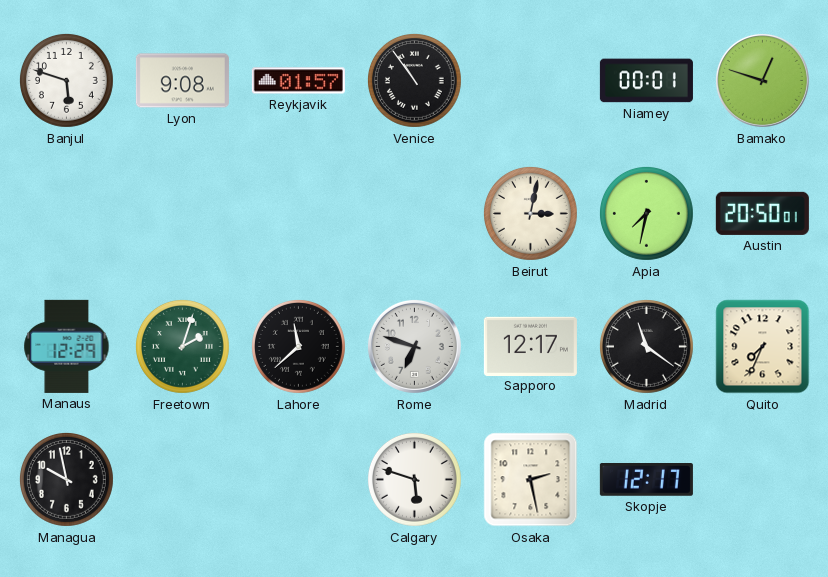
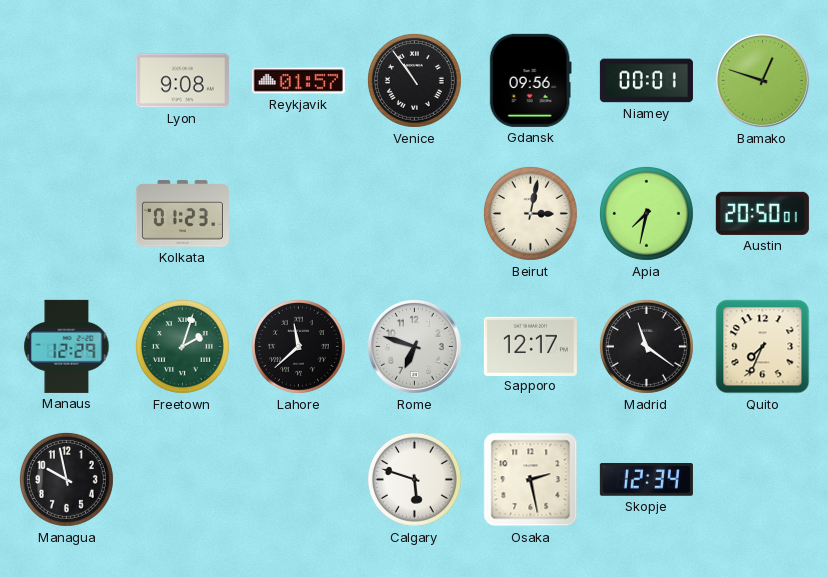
Banjul: 5:48 -> none
Gdansk: none -> 09:56
Kolkata: none -> 01:23
Skopje: 12:17 -> 12:34
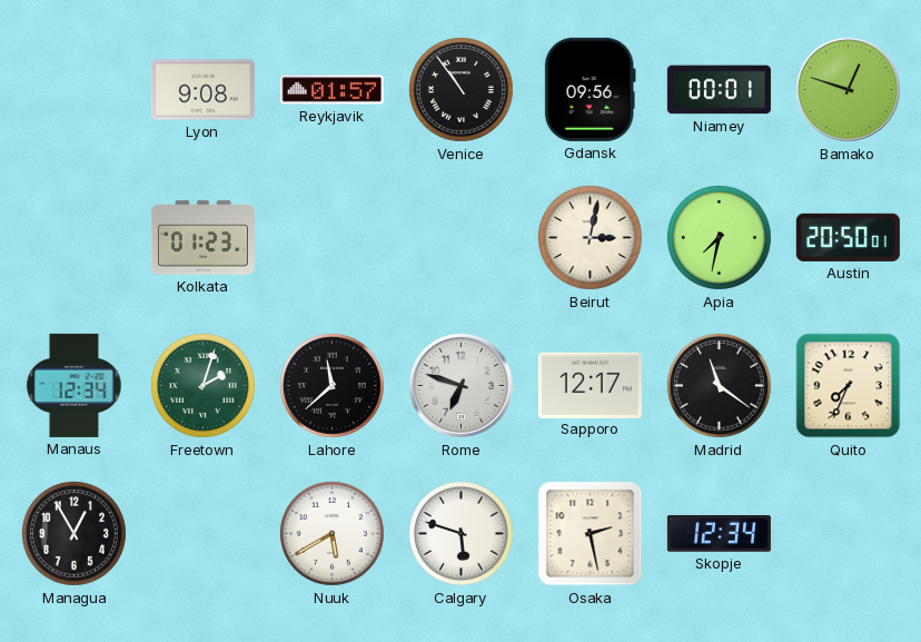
Manaus: 12:29 -> 12:34
Managua: 9:58 -> 12:55
Nuuk: none -> 5:40
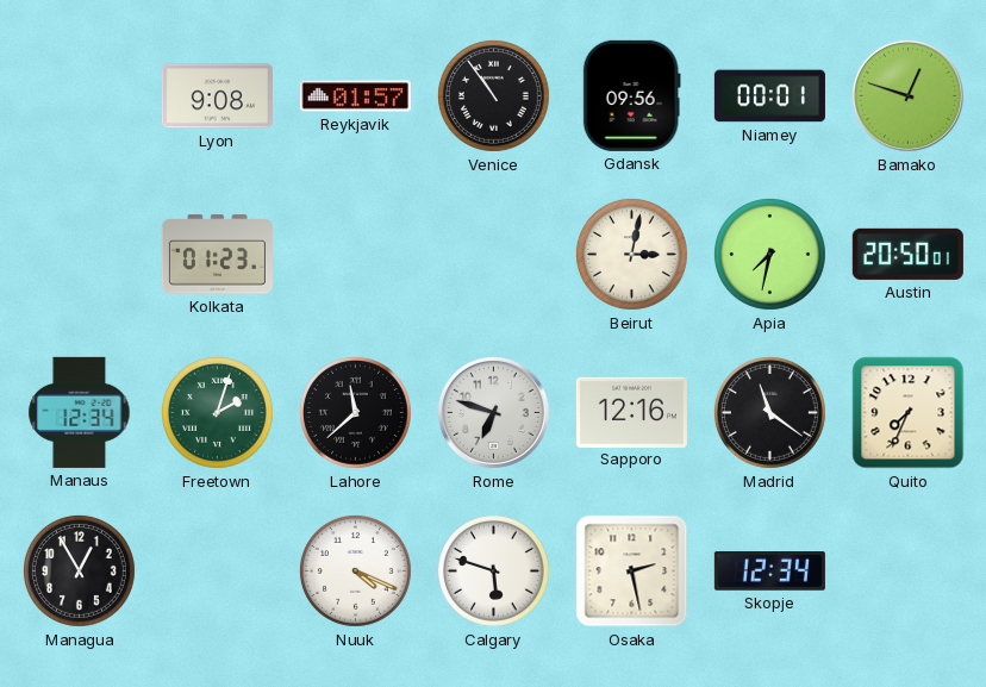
Sapporo: 12:17 -> 12:16
Nuuk: 5:40 -> 4:19
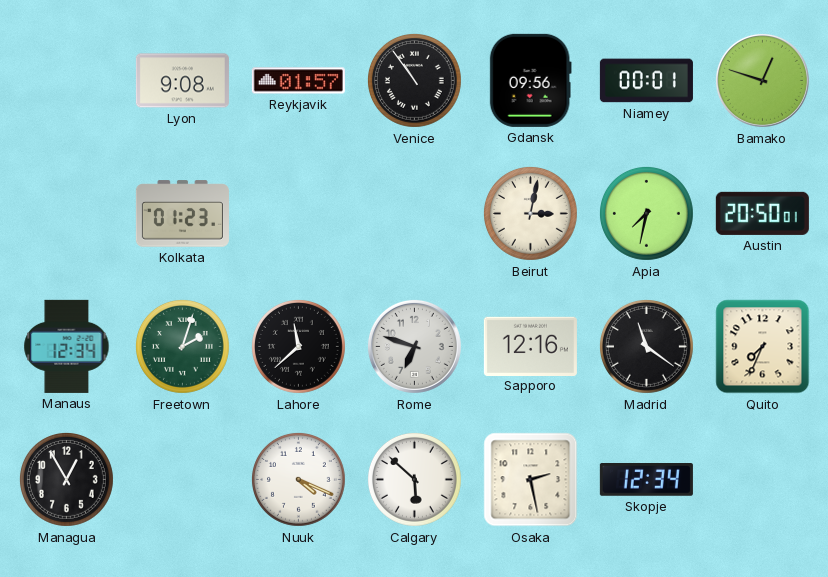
Calgary: 5:48 -> 5:52
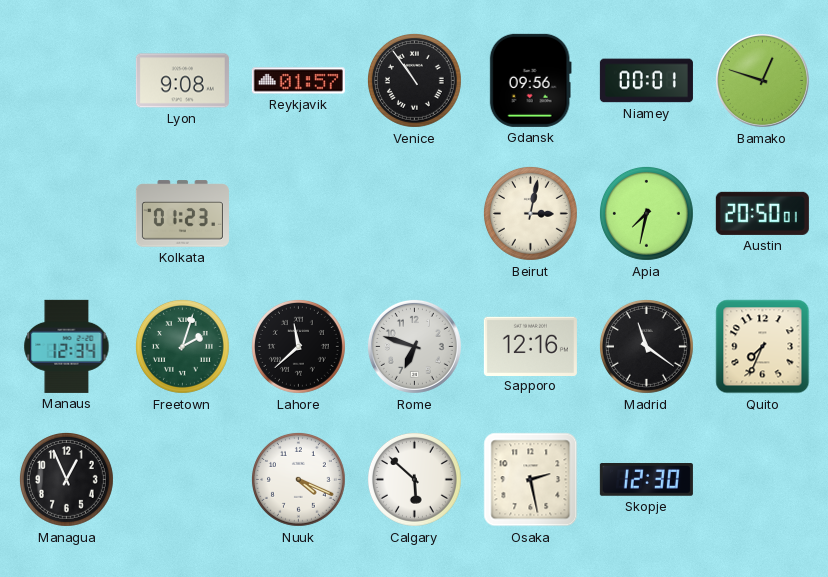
Managua: 12:55 -> 12:56
Skopje: 12:34 -> 12:30
